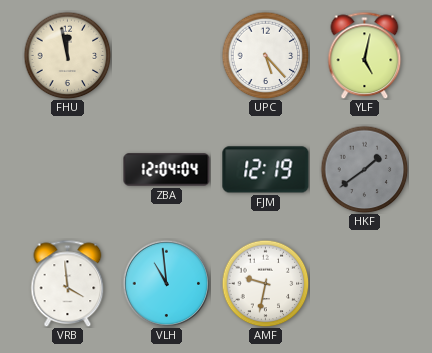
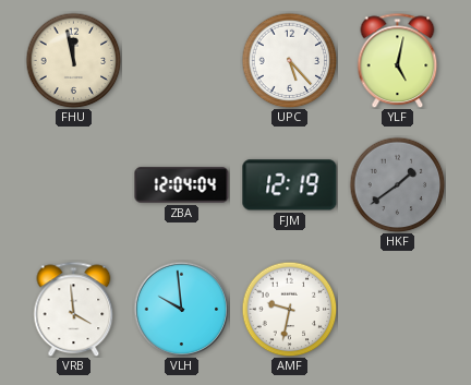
VLH: 10:59 -> 9:59
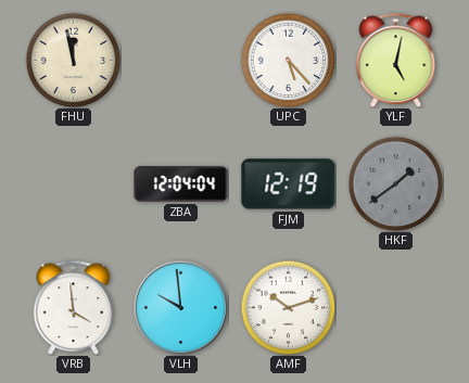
AMF: 9:32 -> 10:12
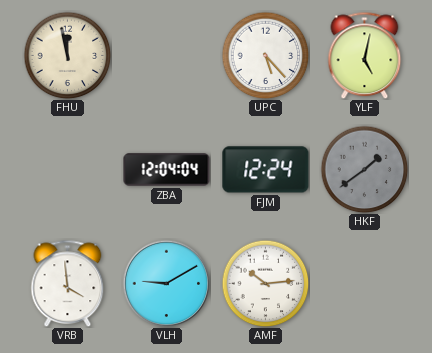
FJM: 12:19 -> 12:24
VLH: 9:59 -> 9:10
AMF: 10:12 -> 10:14
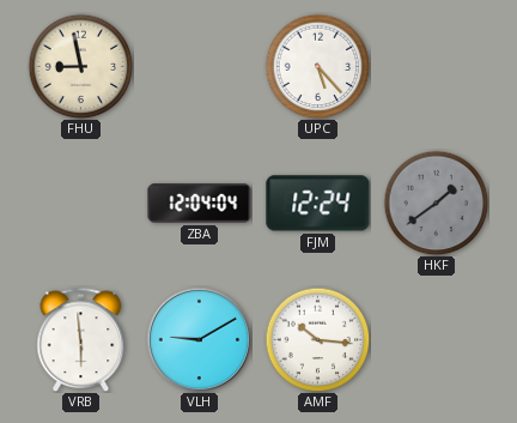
FHU: 11:58 -> 8:58
YLF: 5:02 -> none
VRB: 3:59 -> 5:59
AMF: 10:14 -> 10:16
